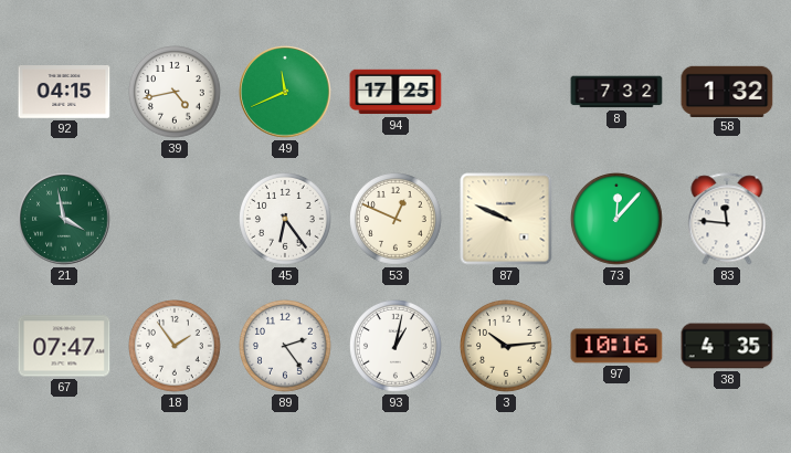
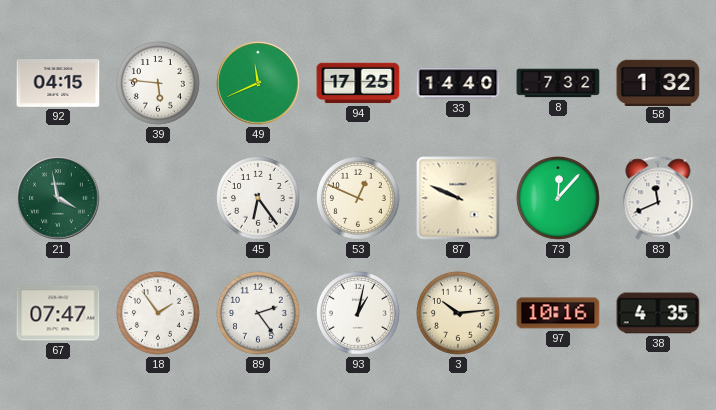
39: 4:43 -> 5:46
33: none -> 14:40
83: 11:46 -> 11:41
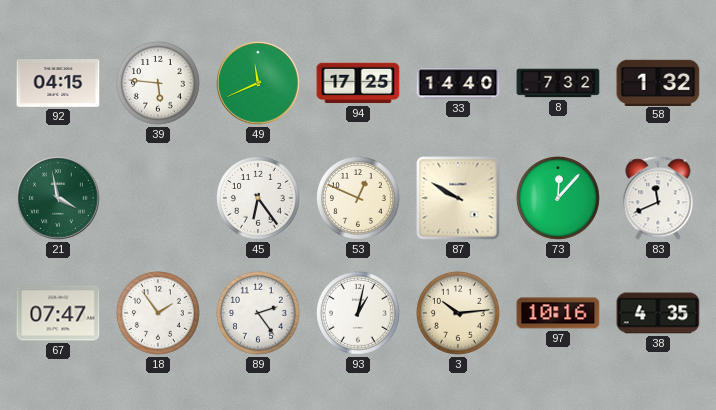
87: 9:49 -> 9:50
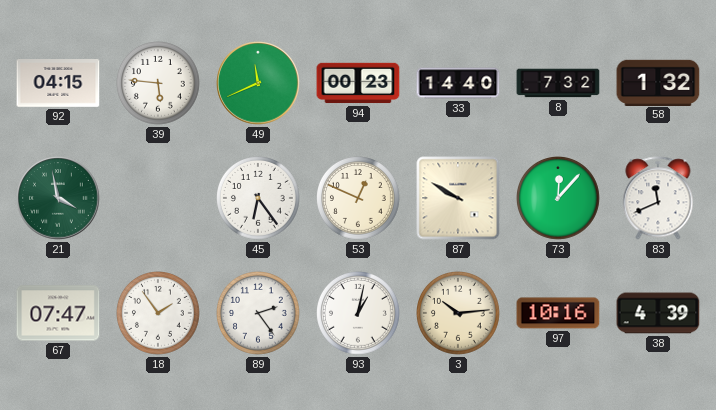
94: 17:25 -> 00:23
38: 4:35 -> 4:39
